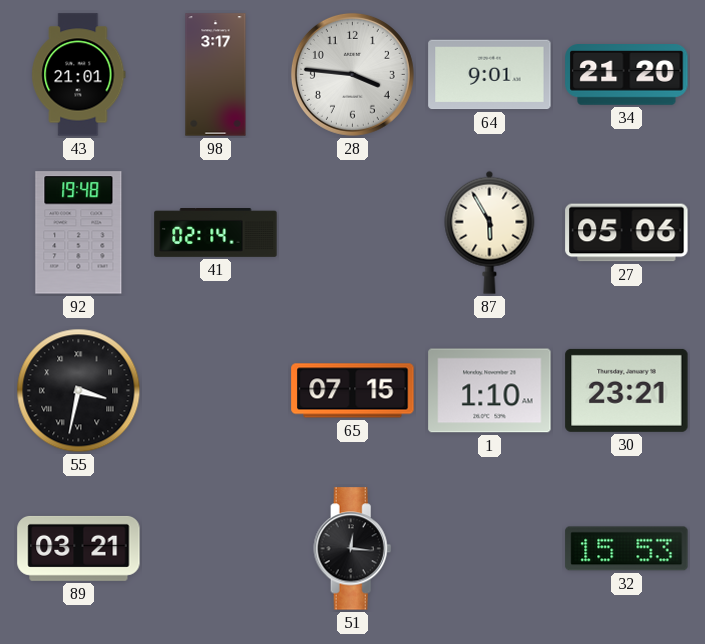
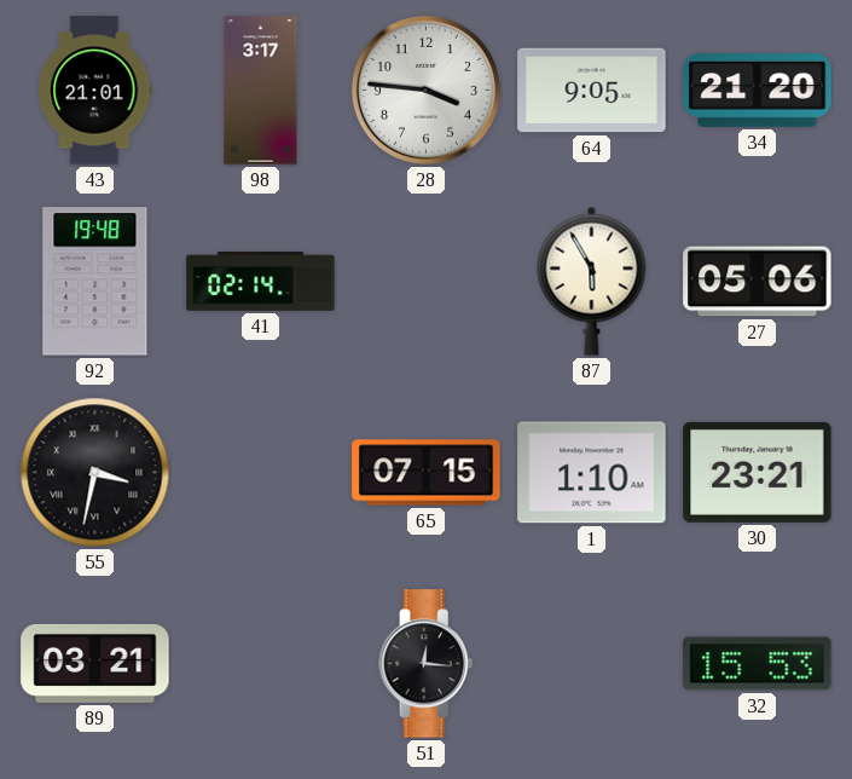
64: 9:01 -> 9:05
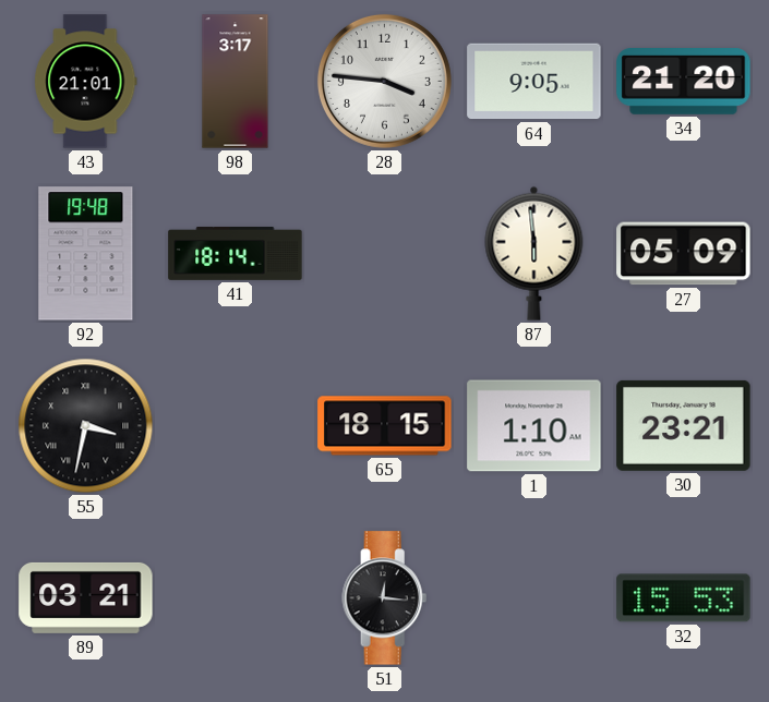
41: 02:14 -> 18:14
87: 5:55 -> 5:59
27: 05:06 -> 05:09
65: 07:15 -> 18:15
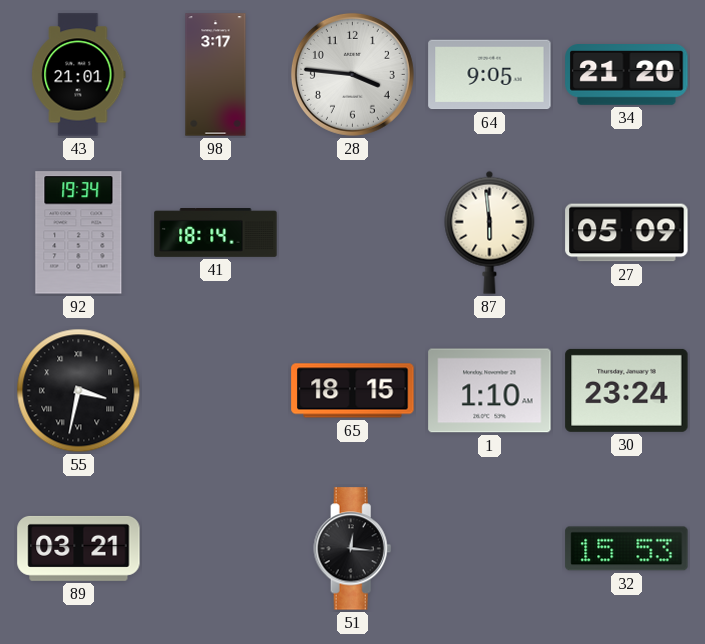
92: 19:48 -> 19:34
30: 23:21 -> 23:24
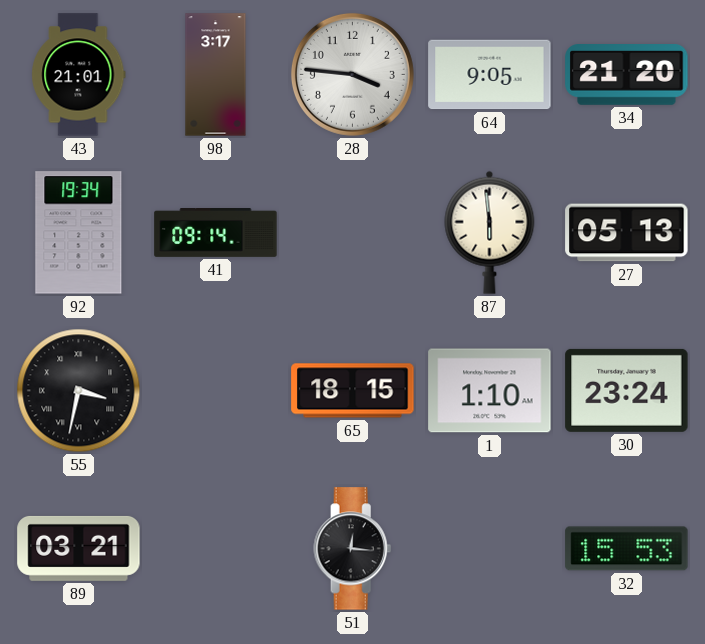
41: 18:14 -> 09:14
27: 05:09 -> 05:13
